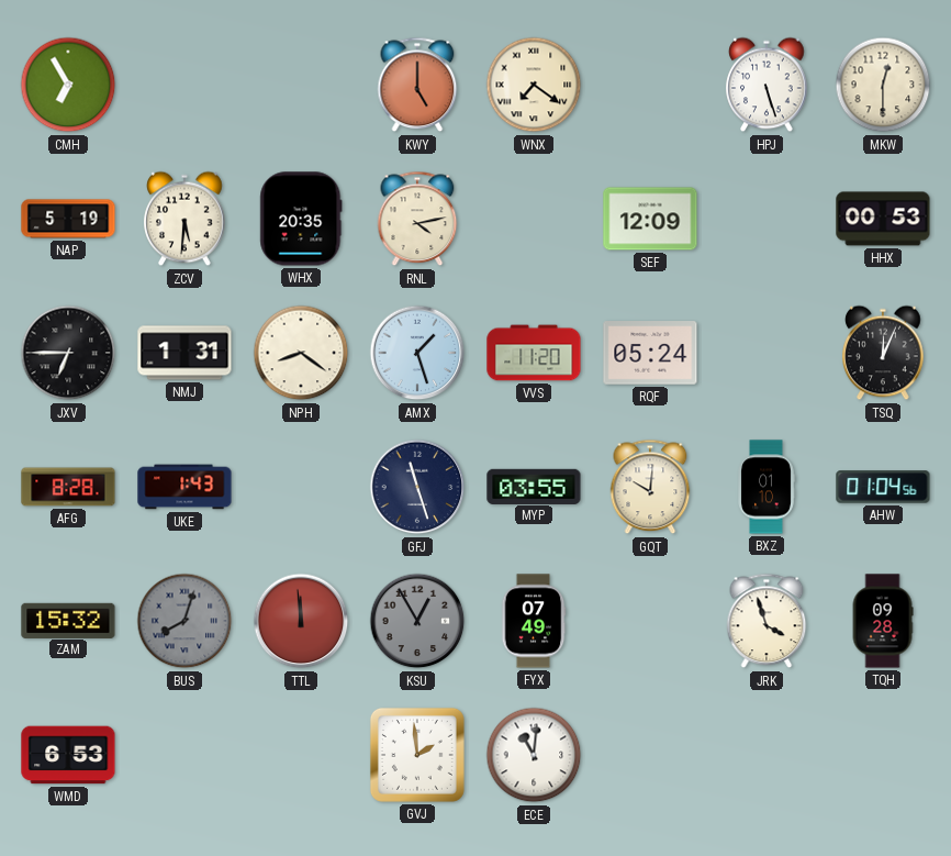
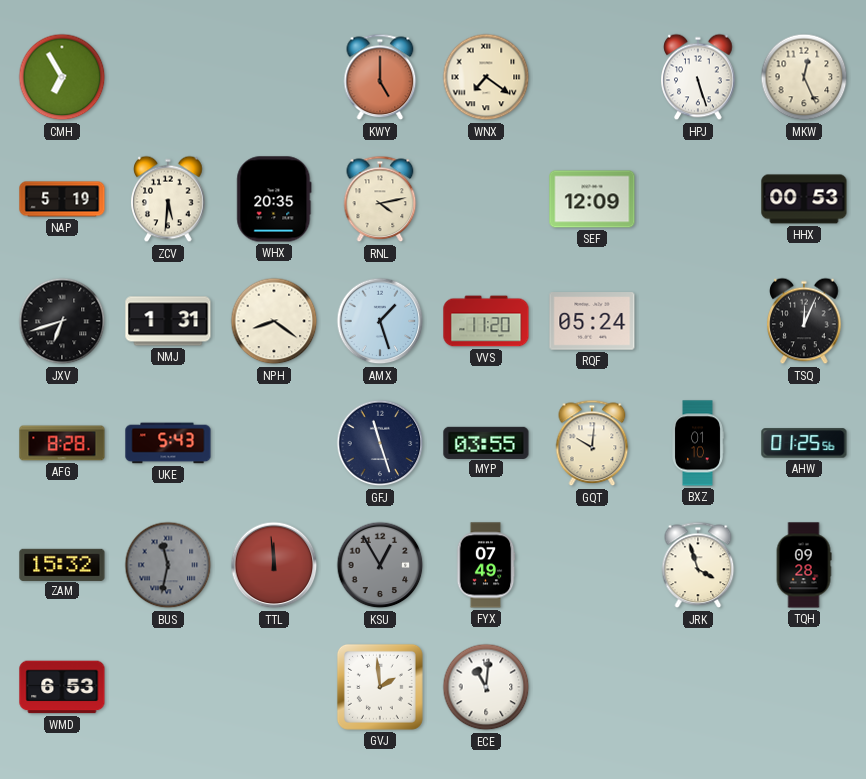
MKW: 12:30 -> 12:26
JXV: 6:45 -> 6:42
UKE: 1:43 -> 5:43
AHW: 01:04 -> 01:25
BUS: 8:03 -> 11:32
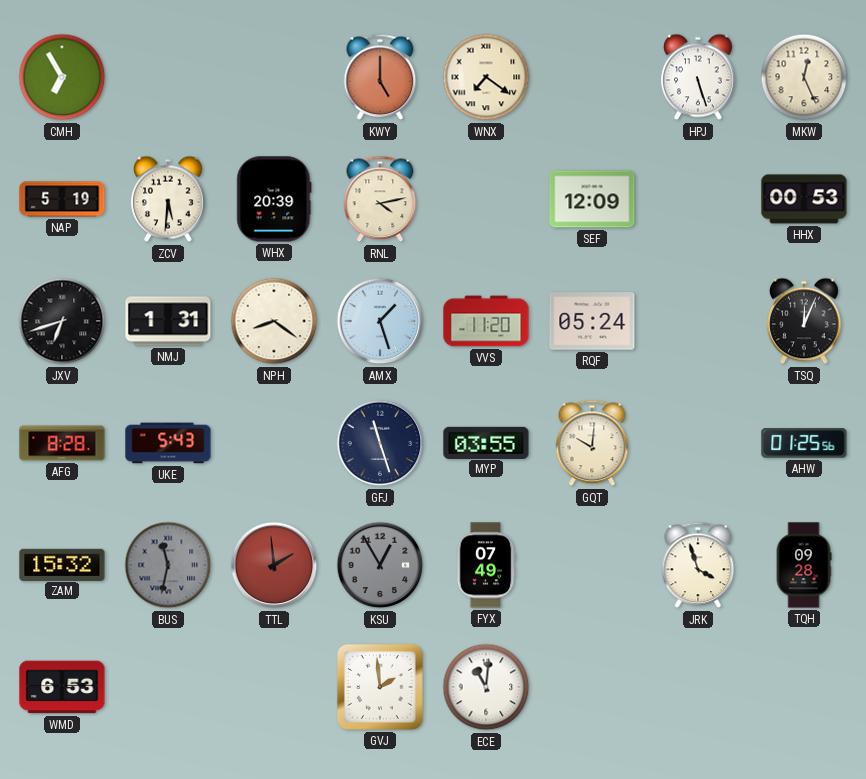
WHX: 20:35 -> 20:39
BXZ: 01:10 -> none
TTL: 11:59 -> 1:59
